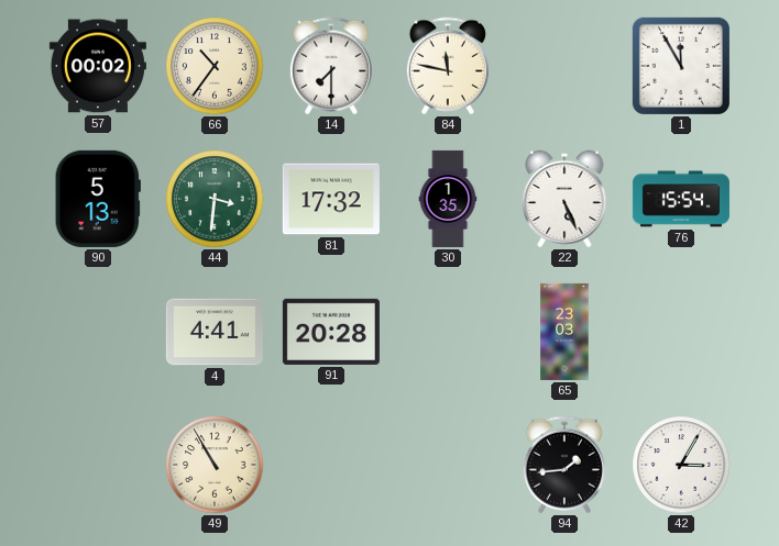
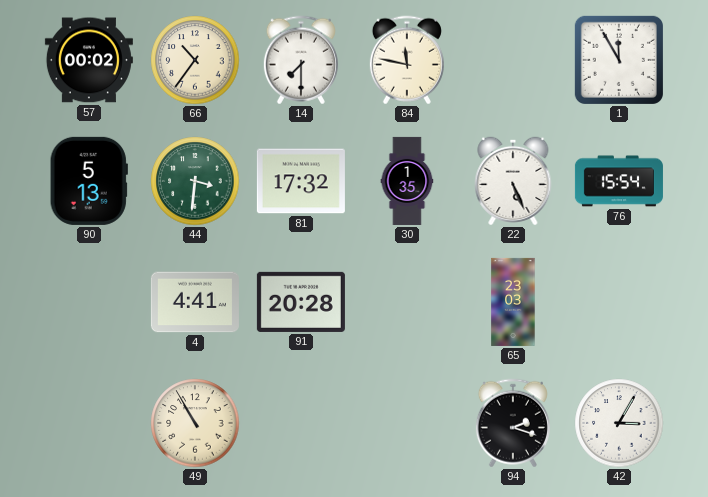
94: 1:44 -> 2:18
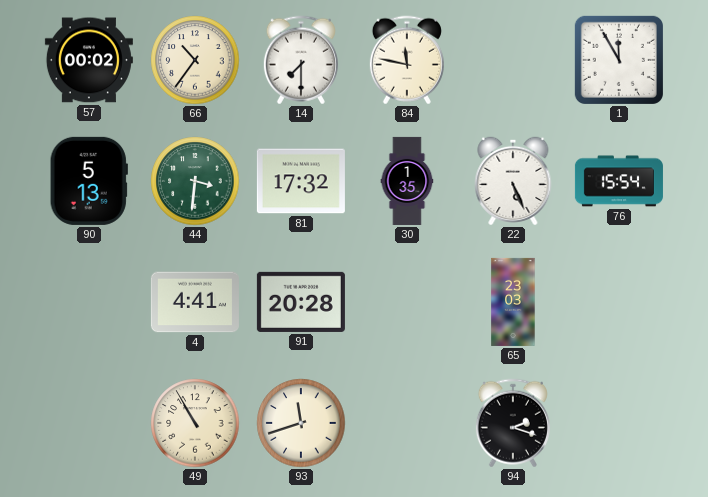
93: none -> 11:42
42: 3:05 -> none
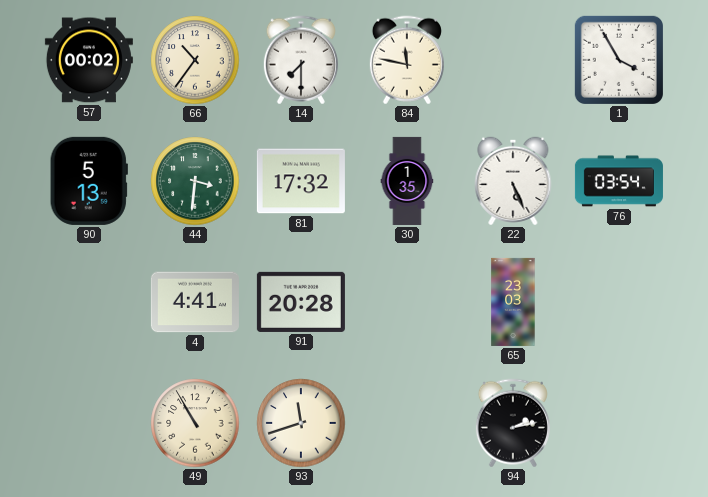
1: 11:55 -> 3:55
76: 15:54 -> 03:54
94: 2:18 -> 2:13
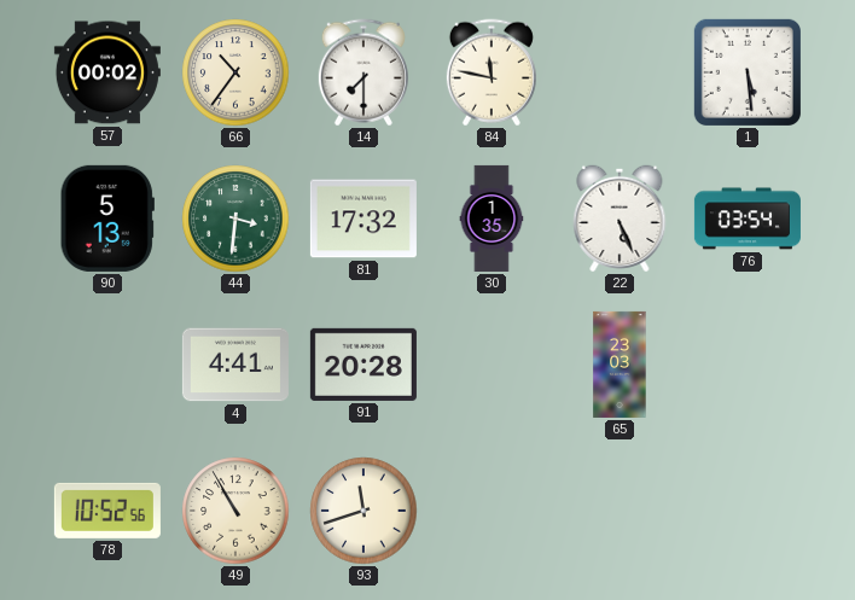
1: 3:55 -> 5:29
78: none -> 10:52
94: 2:13 -> none
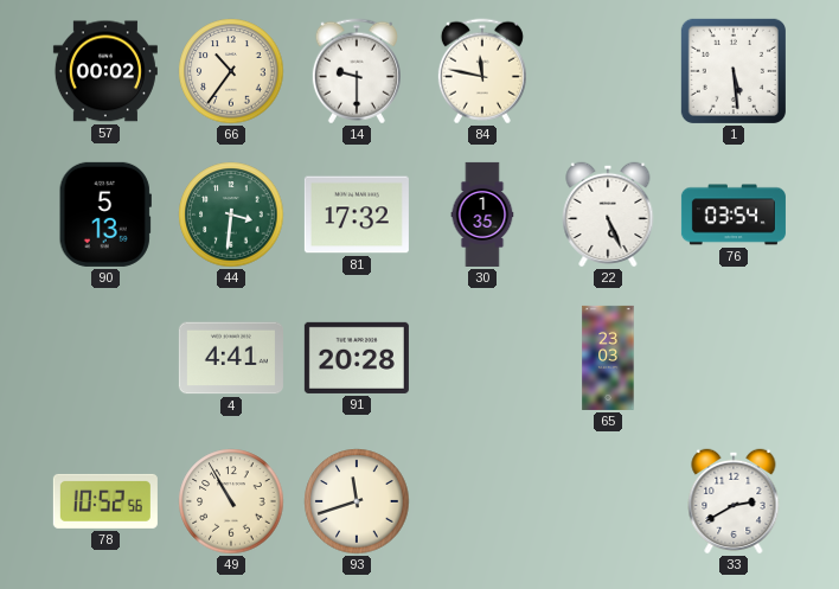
14: 7:30 -> 9:30
33: none -> 2:40
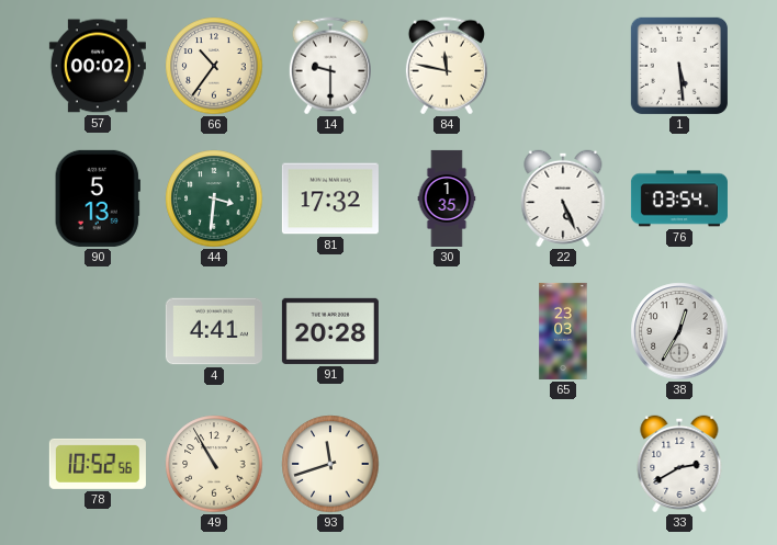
38: none -> 12:35
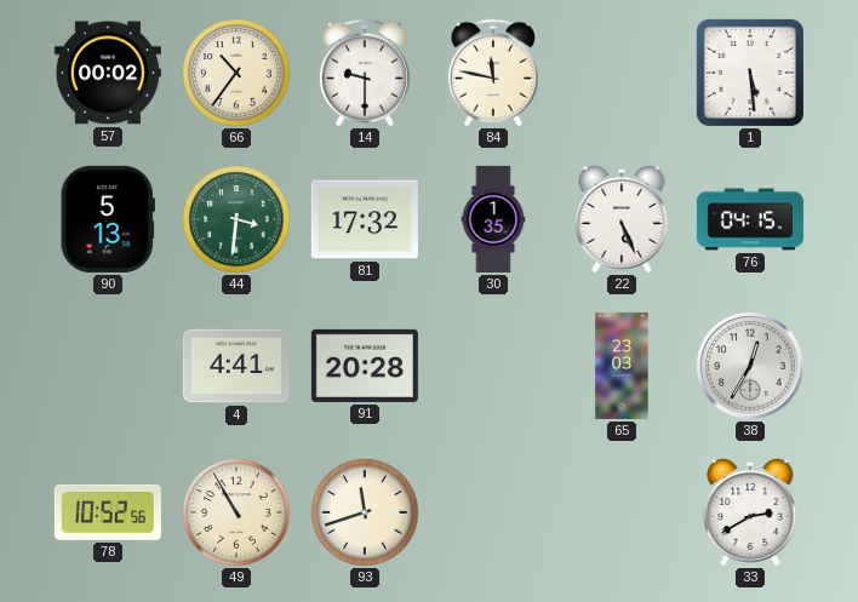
76: 03:54 -> 04:15
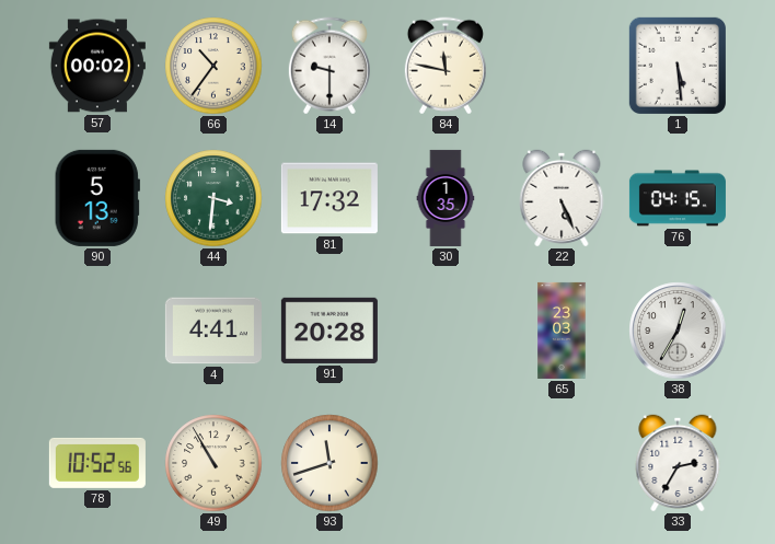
33: 2:40 -> 2:35
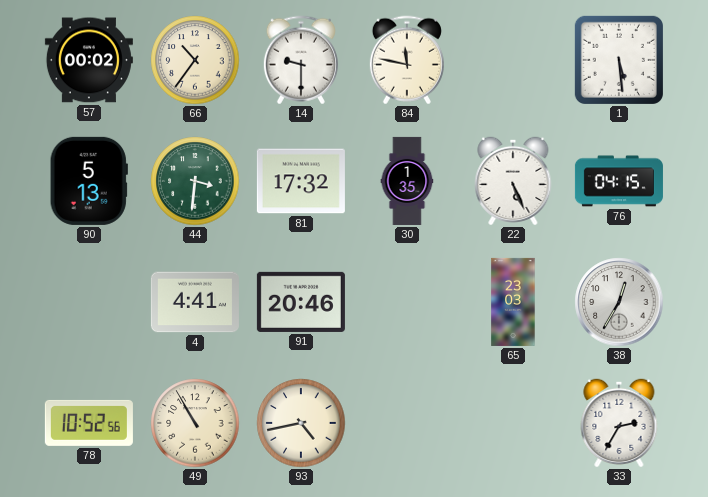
91: 20:28 -> 20:46
93: 11:42 -> 4:43
